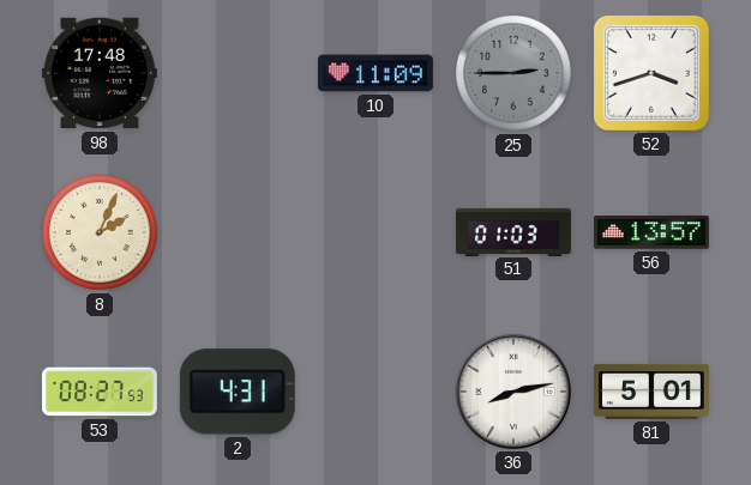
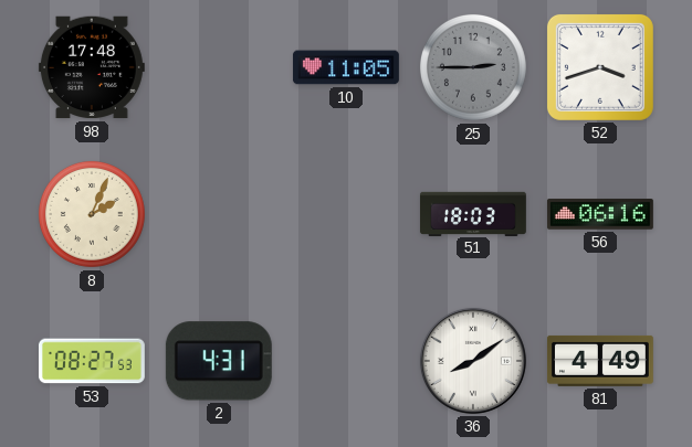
10: 11:09 -> 11:05
51: 01:03 -> 18:03
56: 13:57 -> 06:16
36: 8:13 -> 8:09
81: 5:01 -> 4:49
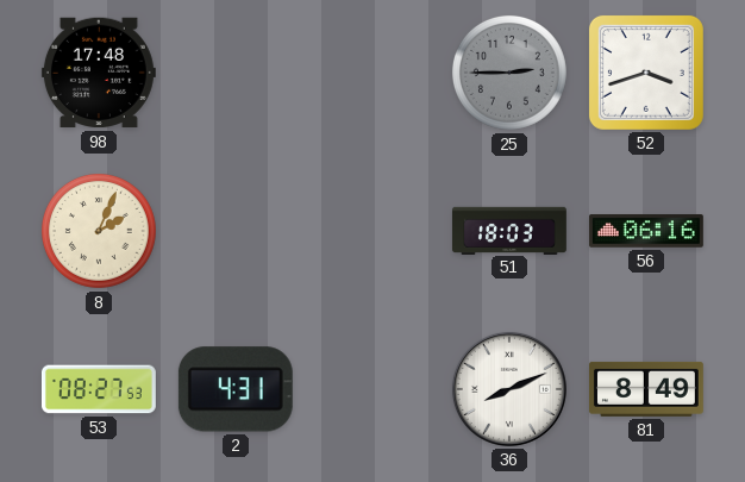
10: 11:05 -> none
36: 8:09 -> 8:11
81: 4:49 -> 8:49
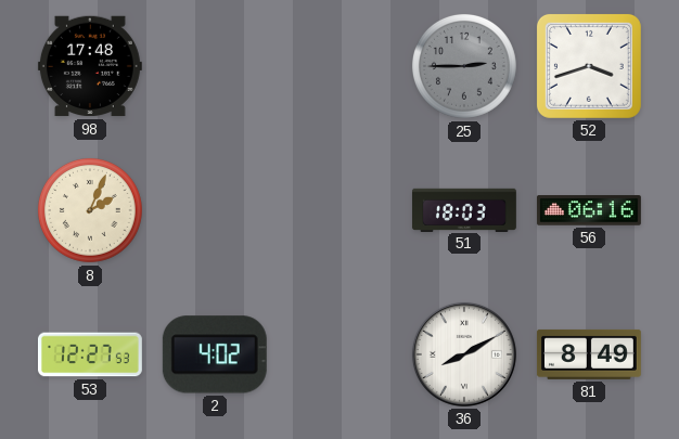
53: 08:27 -> 12:27
2: 4:31 -> 4:02
36: 8:11 -> 8:10
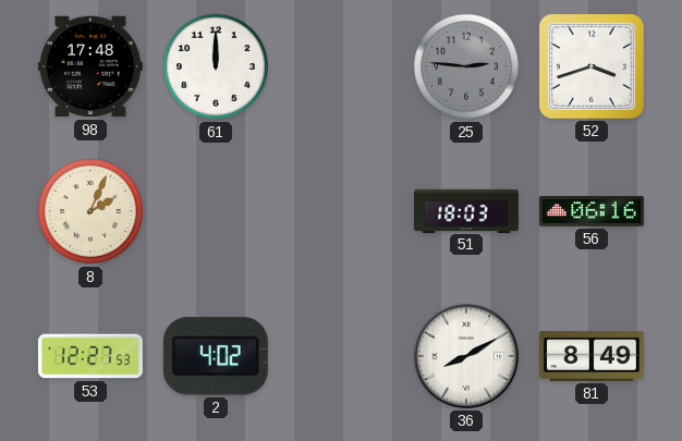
61: none -> 12:00
25: 2:45 -> 2:46
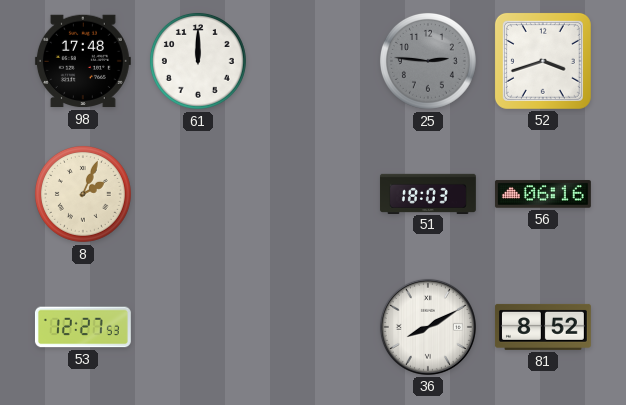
2: 4:02 -> none
81: 8:49 -> 8:52
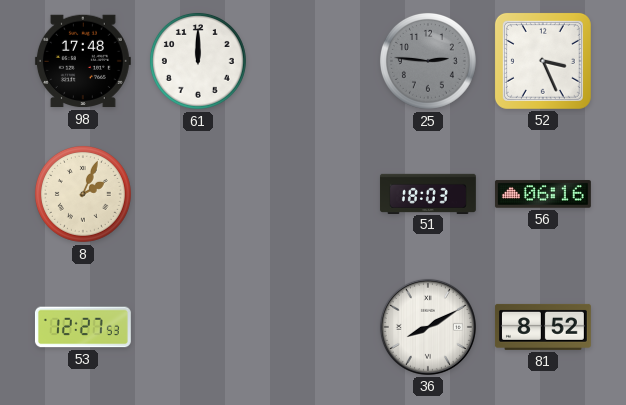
52: 3:42 -> 3:26
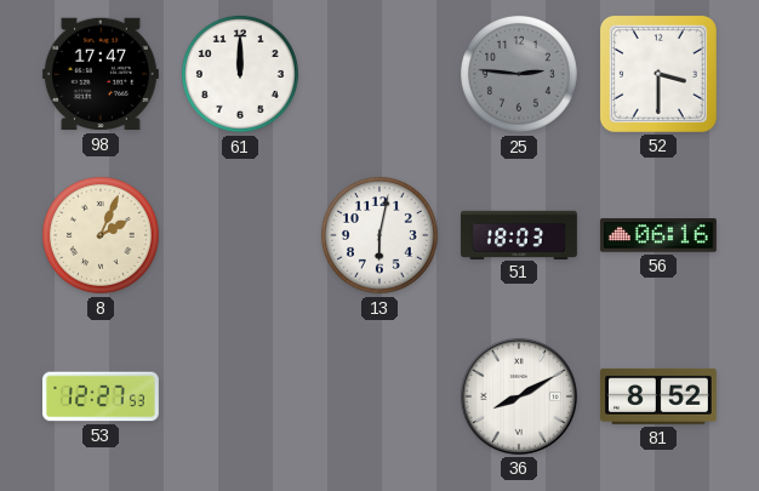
98: 17:48 -> 17:47
52: 3:26 -> 3:30
13: none -> 6:02
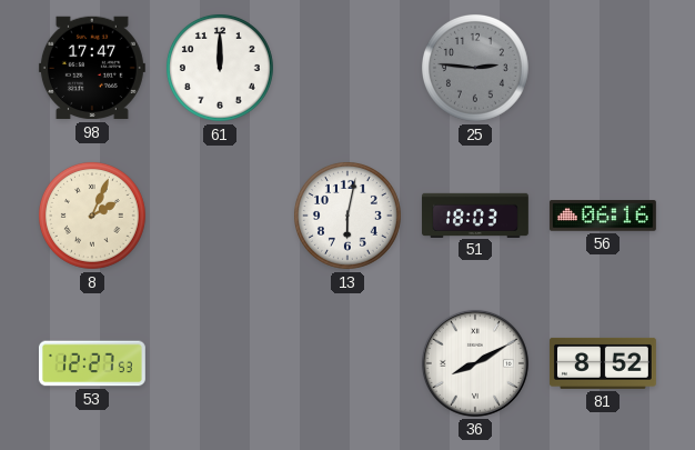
52: 3:30 -> none
